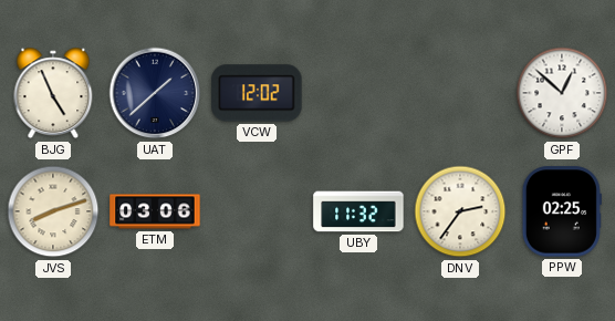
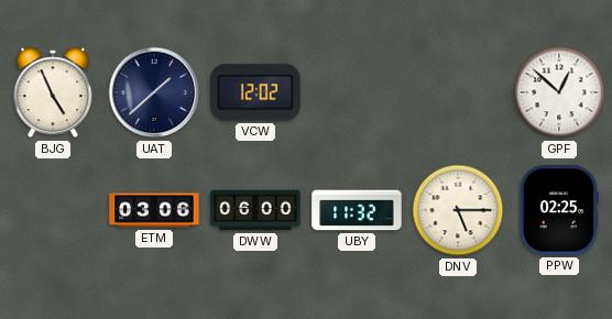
JVS: 8:12 -> none
DWW: none -> 06:00
DNV: 2:36 -> 5:15
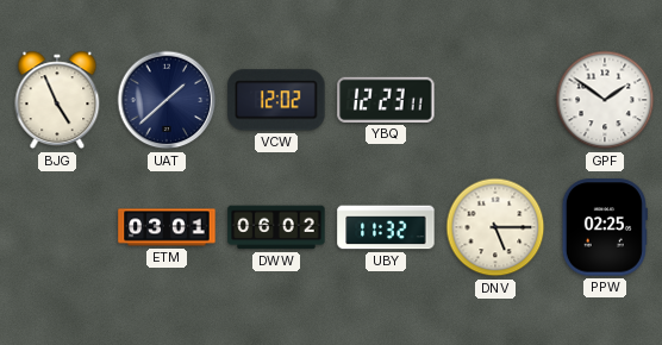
YBQ: none -> 12:23
GPF: 12:52 -> 1:51
ETM: 03:06 -> 03:01
DWW: 06:00 -> 06:02
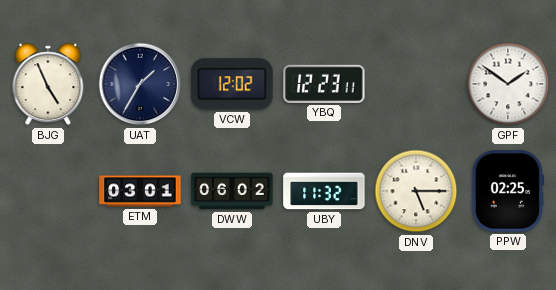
UAT: 1:38 -> 1:35
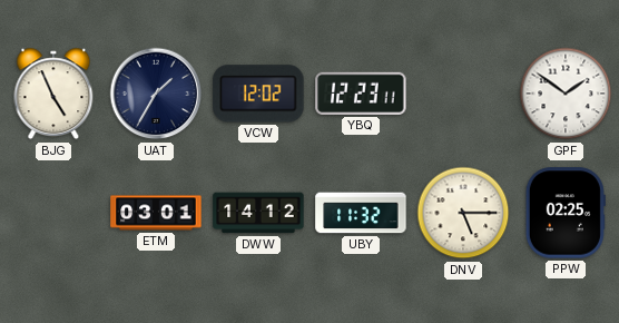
DWW: 06:02 -> 14:12
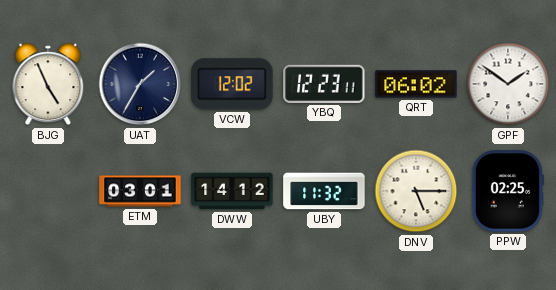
QRT: none -> 06:02
